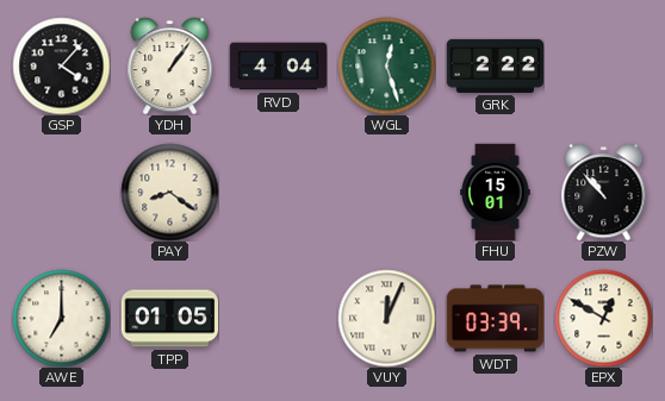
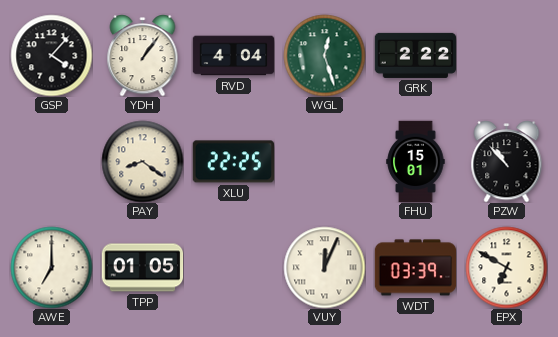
XLU: none -> 22:25
EPX: 12:50 -> 6:50
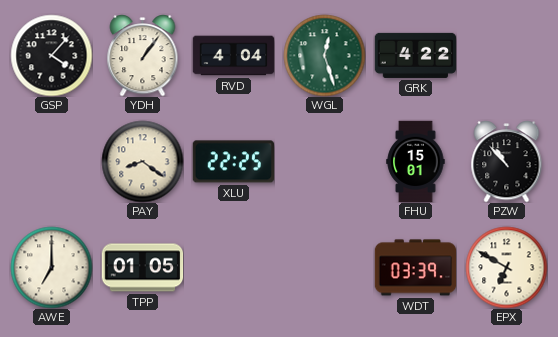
GRK: 2:22 -> 4:22
VUY: 12:04 -> none
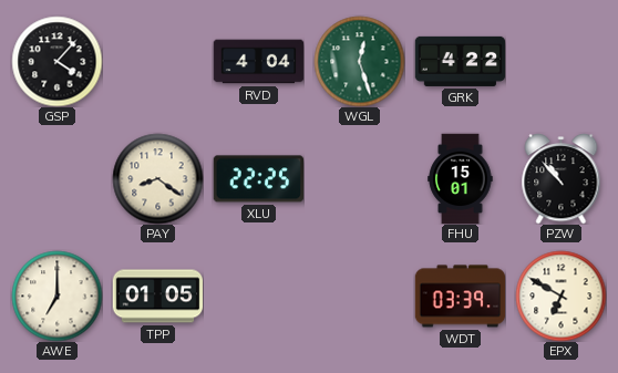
YDH: 1:06 -> none
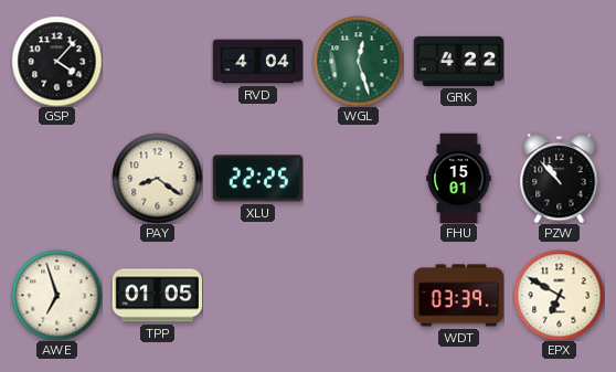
AWE: 7:00 -> 6:57
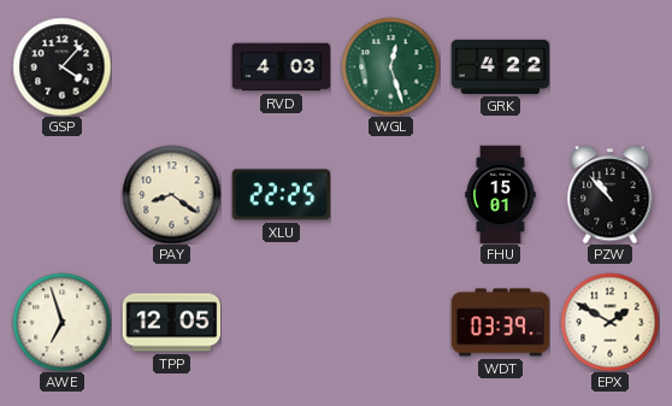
RVD: 4:04 -> 4:03
TPP: 01:05 -> 12:05
EPX: 6:50 -> 1:50
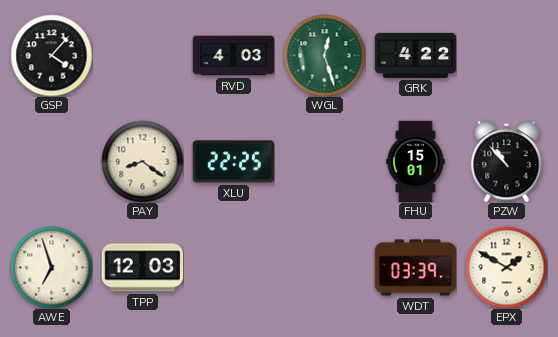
TPP: 12:05 -> 12:03
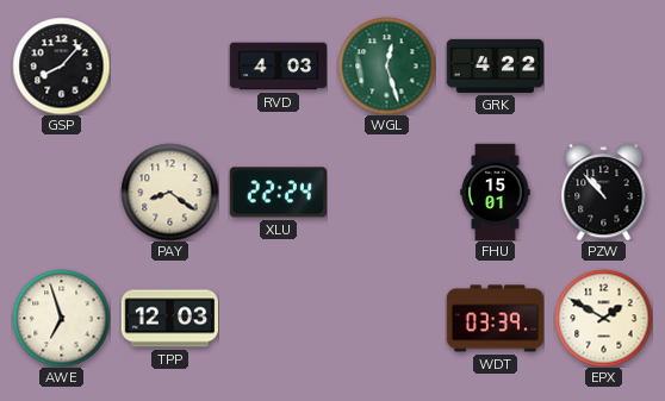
GSP: 4:07 -> 8:07
XLU: 22:25 -> 22:24
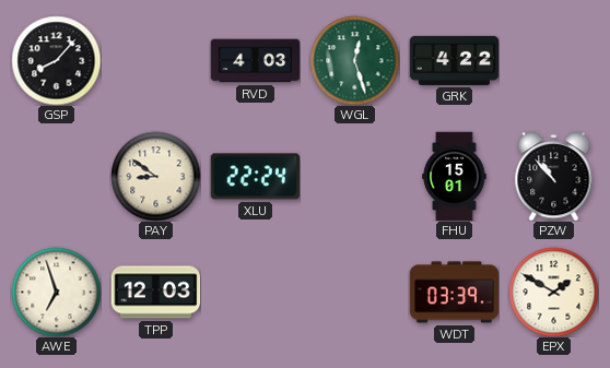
PAY: 8:21 -> 8:51
